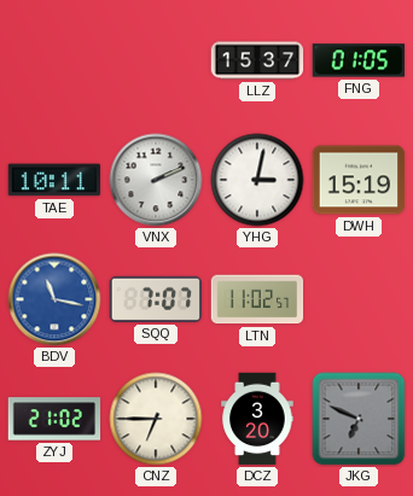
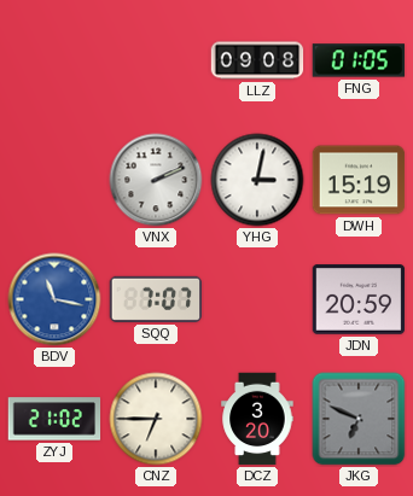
LLZ: 15:37 -> 09:08
TAE: 10:11 -> none
LTN: 11:02 -> none
JDN: none -> 20:59
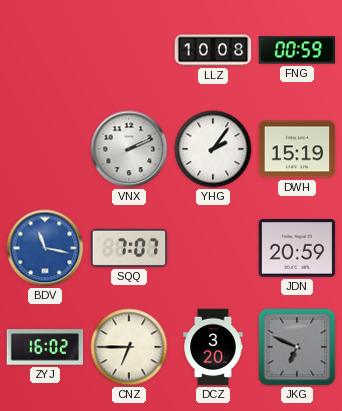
LLZ: 09:08 -> 10:08
FNG: 01:05 -> 00:59
YHG: 3:02 -> 2:06
ZYJ: 21:02 -> 16:02
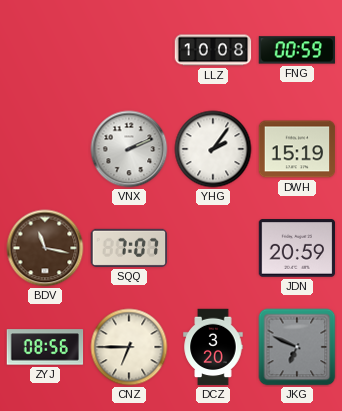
BDV dial: blue -> brown
ZYJ: 16:02 -> 08:56
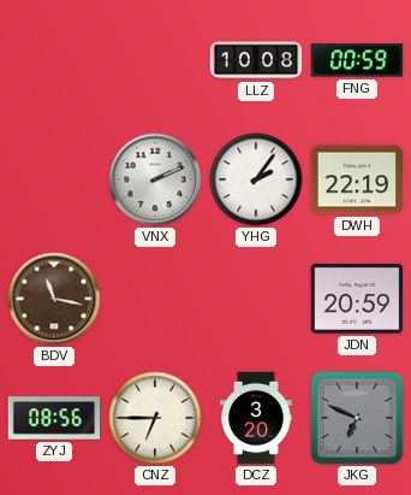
DWH: 15:19 -> 22:19
SQQ: 7:07 -> none
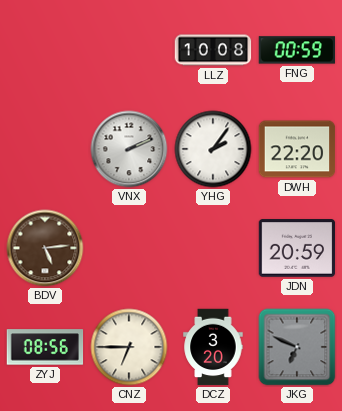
DWH: 22:19 -> 22:20
BDV: 11:17 -> 5:14
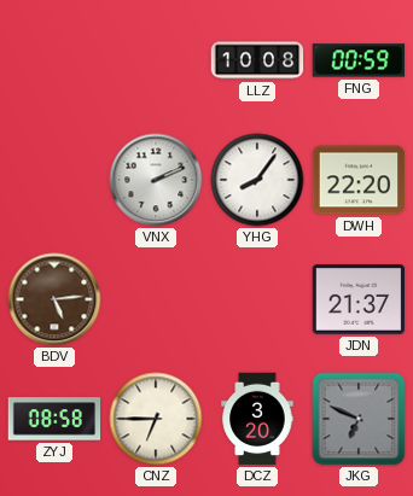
YHG: 2:06 -> 8:06
JDN: 20:59 -> 21:37
ZYJ: 08:56 -> 08:58
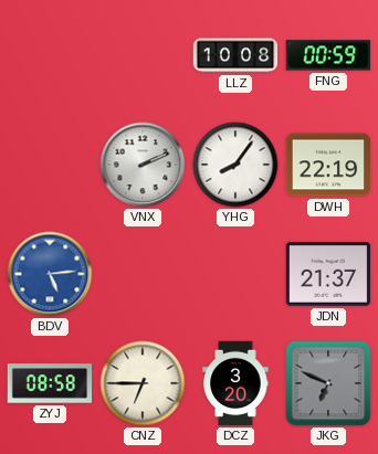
DWH: 22:20 -> 22:19
BDV dial: brown -> blue
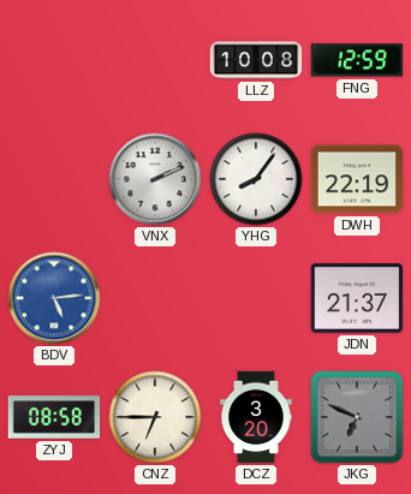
FNG: 00:59 -> 12:59
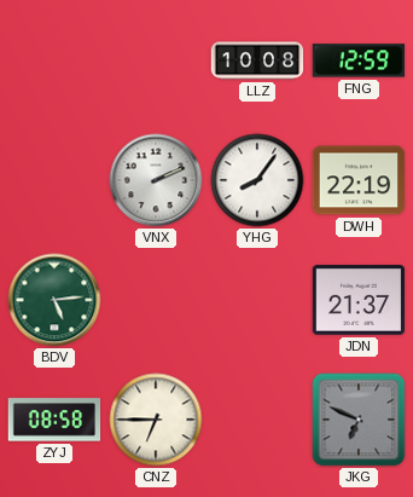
BDV dial: blue -> green
DCZ: 3:20 -> none
